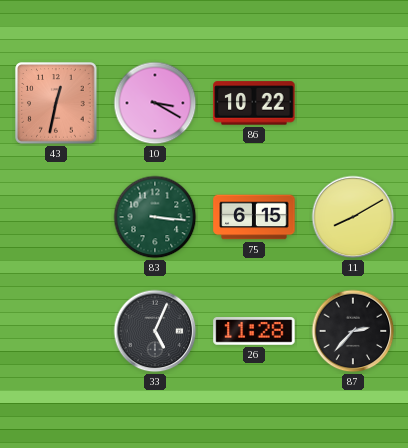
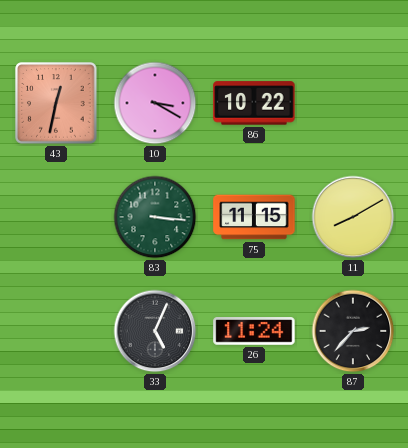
75: 6:15 -> 11:15
26: 11:28 -> 11:24
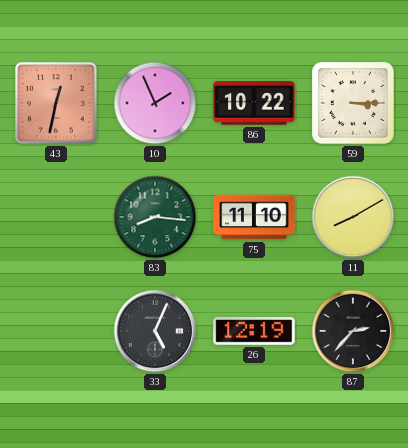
10: 3:20 -> 1:56
59: none -> 3:15
83: 3:16 -> 8:16
75: 11:15 -> 11:10
26: 11:24 -> 12:19
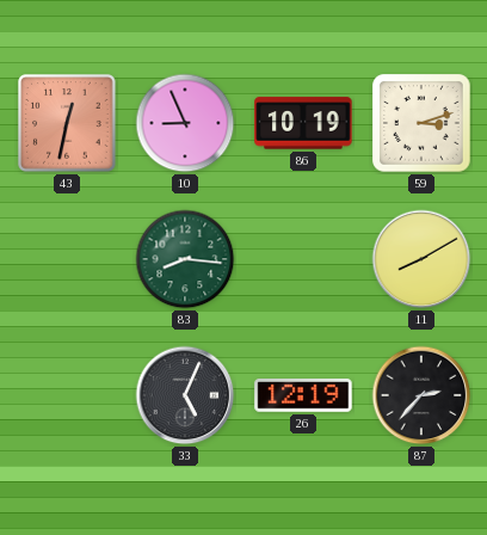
10: 1:56 -> 8:56
86: 10:22 -> 10:19
59: 3:15 -> 3:12
75: 11:10 -> none
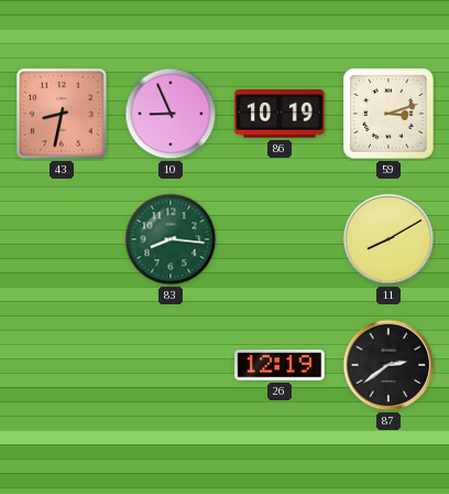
43: 12:32 -> 8:32
33: 5:04 -> none
87: 2:37 -> 2:39
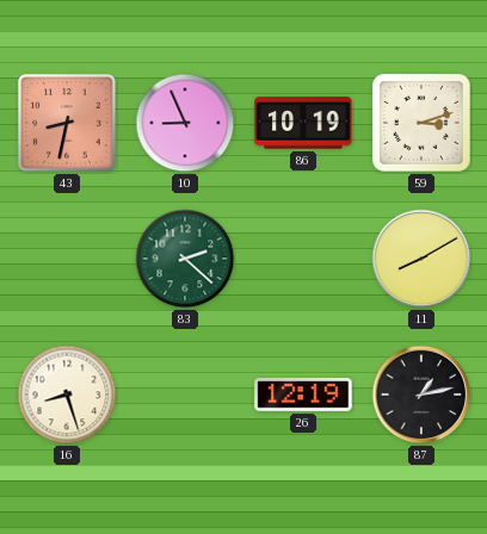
83: 8:16 -> 2:22
16: none -> 8:27
87: 2:39 -> 1:13
